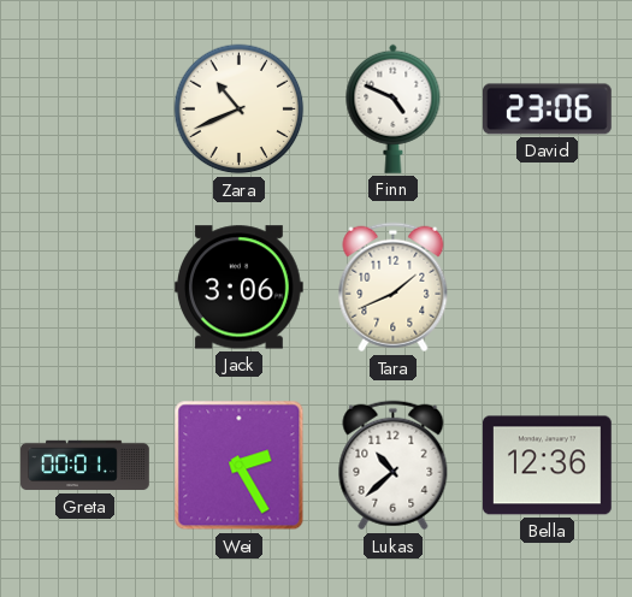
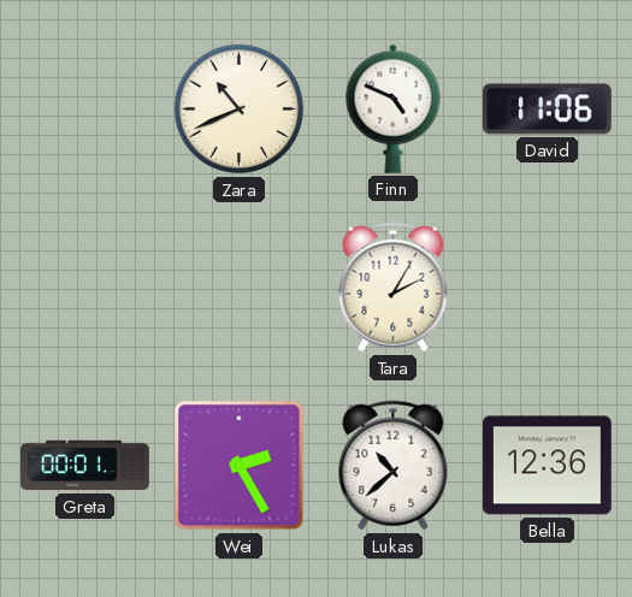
David: 23:06 -> 11:06
Jack: 3:06 -> none
Tara: 1:41 -> 2:05
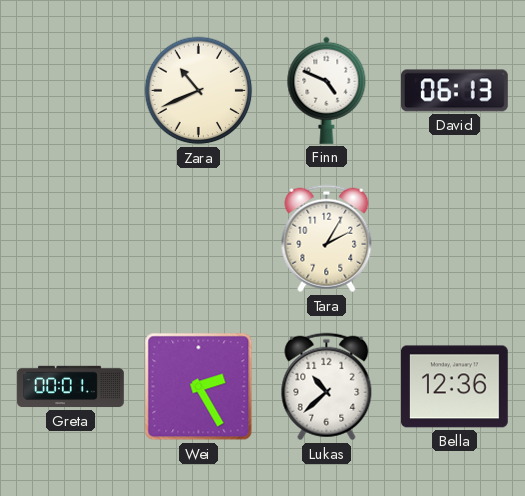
David: 11:06 -> 06:13
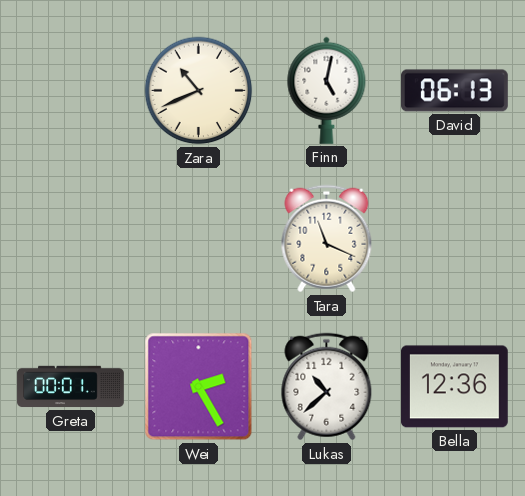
Finn: 4:49 -> 5:02
Tara: 2:05 -> 11:19
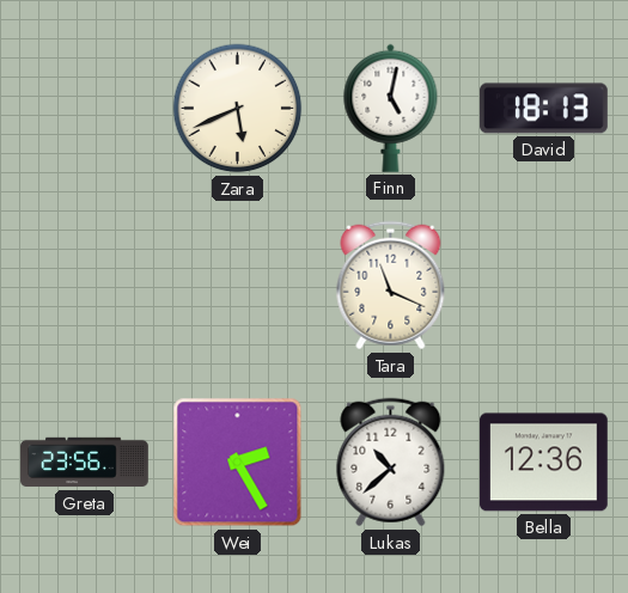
Zara: 10:41 -> 5:41
David: 06:13 -> 18:13
Greta: 00:01 -> 23:56
